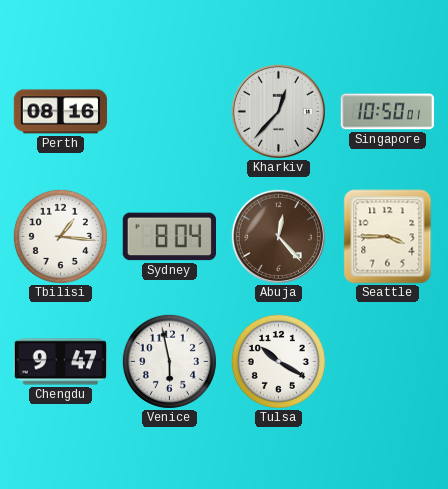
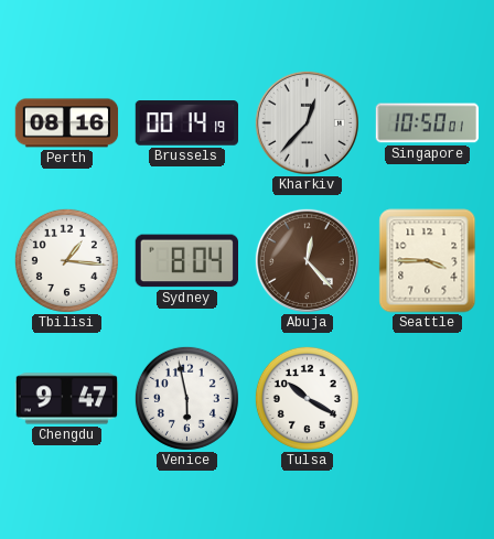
Brussels: none -> 00:14
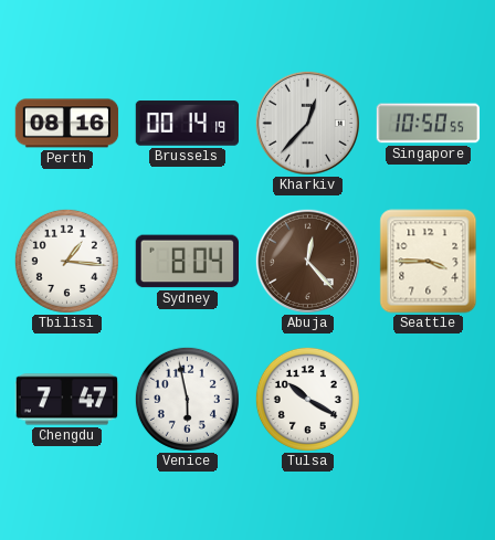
Singapore: 10:50:01 -> 10:50:55
Chengdu: 9:47 -> 7:47
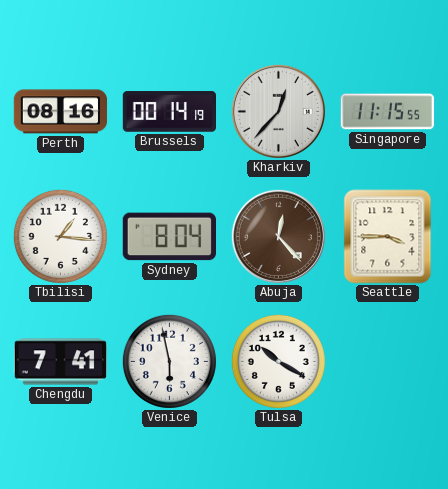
Singapore: 10:50 -> 11:15
Chengdu: 7:47 -> 7:41
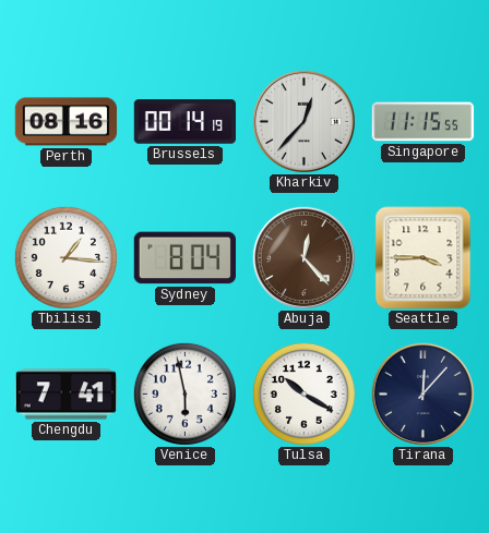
Tirana: none -> 12:07
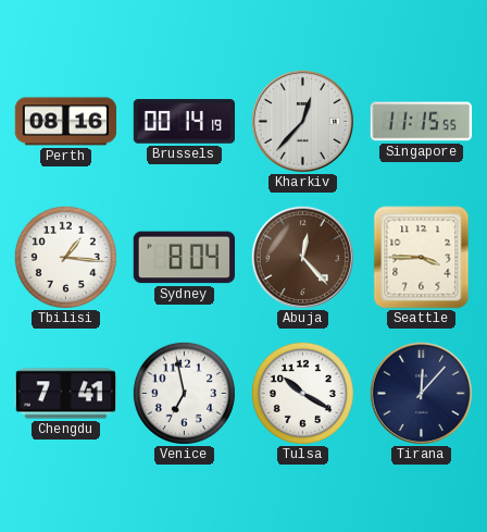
Venice: 5:58 -> 6:58
